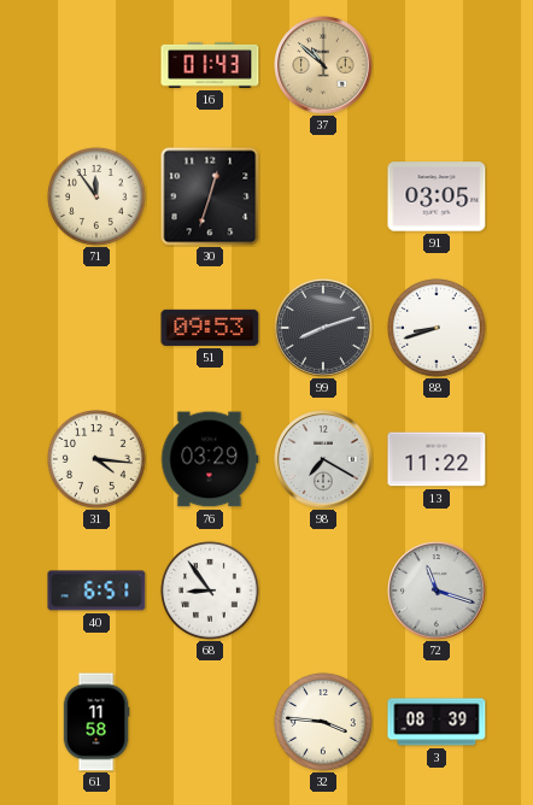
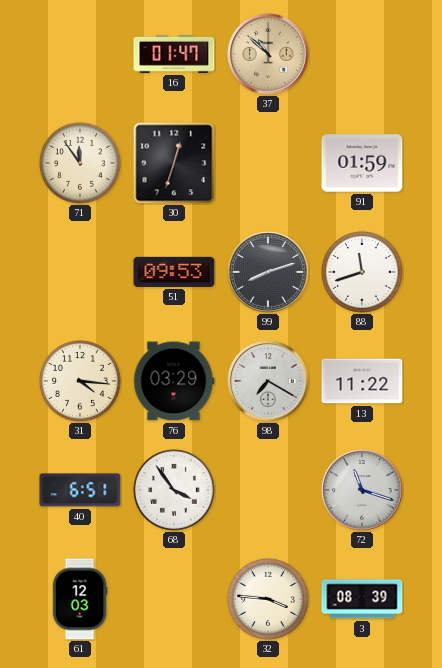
16: 01:43 -> 01:47
91: 03:05 -> 01:59
88: 8:42 -> 11:42
68: 8:54 -> 3:54
61: 11:58 -> 12:03
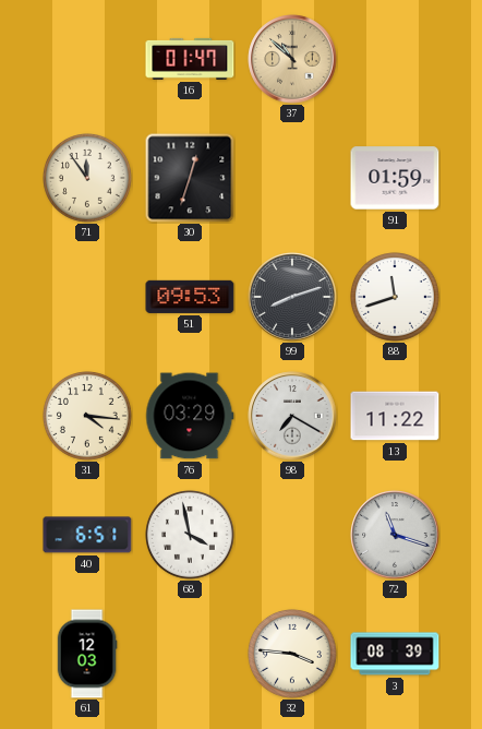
68: 3:54 -> 3:58
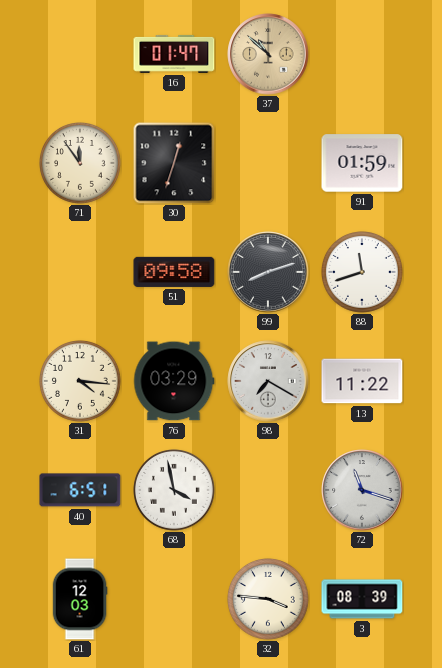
51: 09:53 -> 09:58
